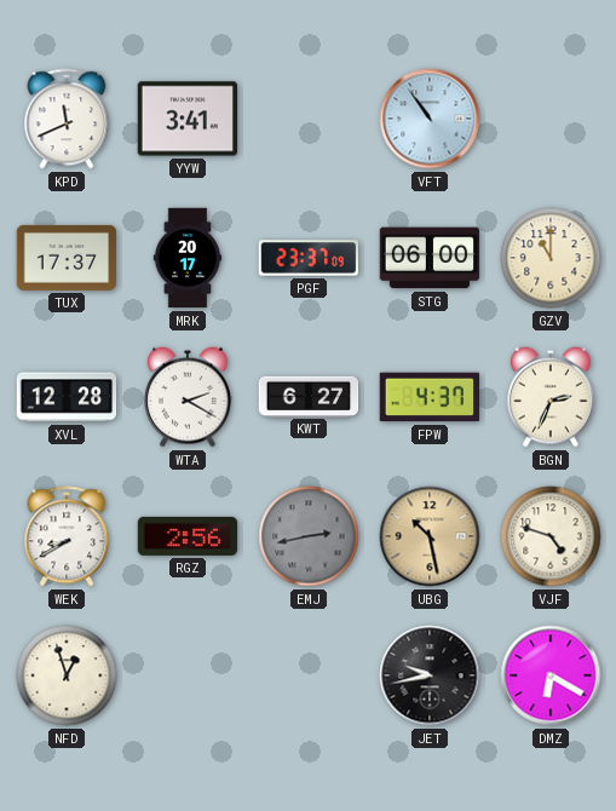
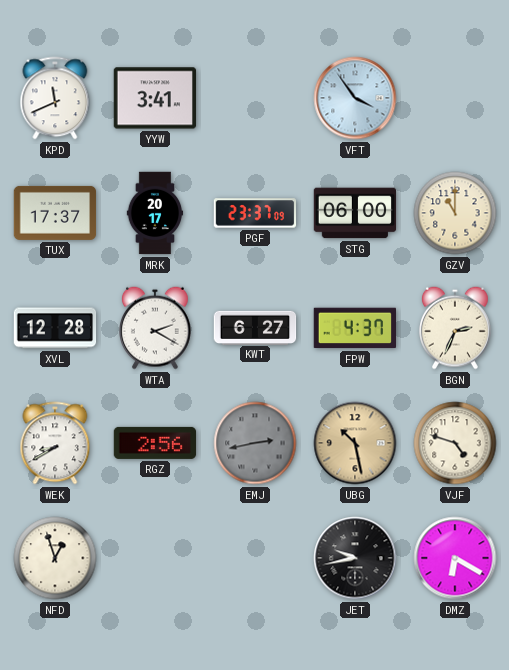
VFT: 10:54 -> 3:54
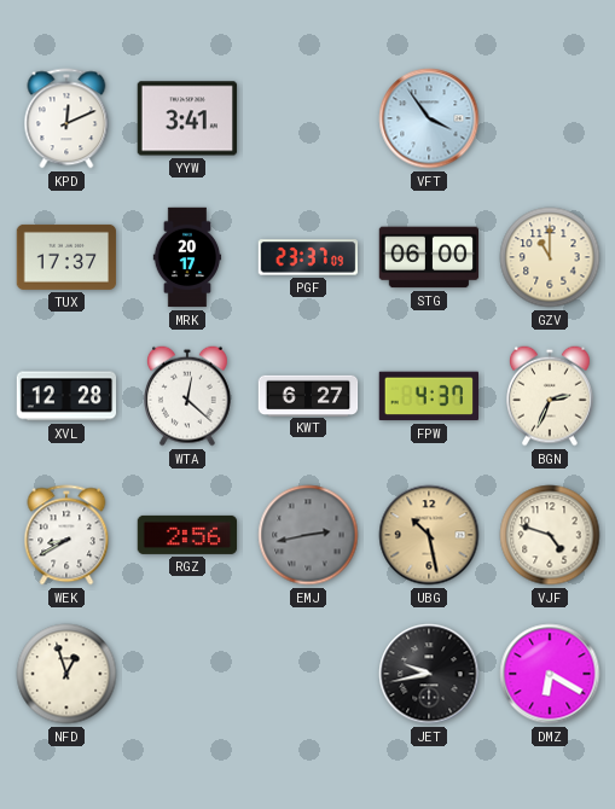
KPD: 11:41 -> 12:11
WTA: 2:20 -> 12:22
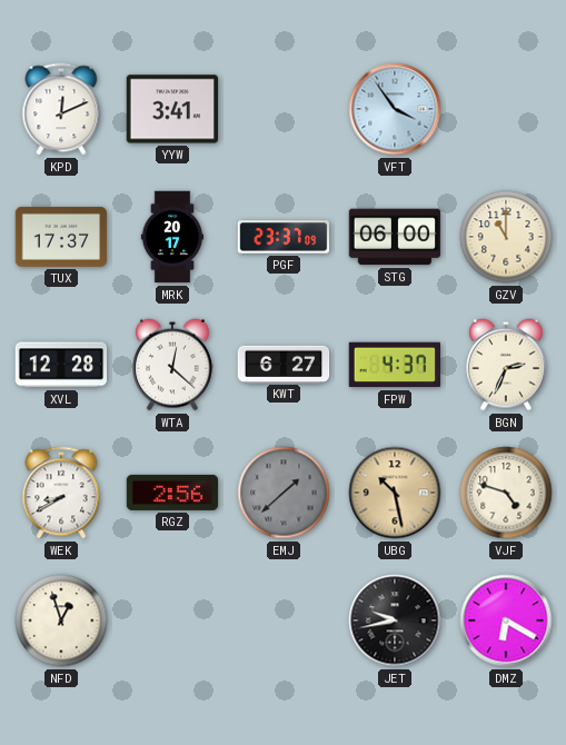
EMJ: 2:43 -> 1:38
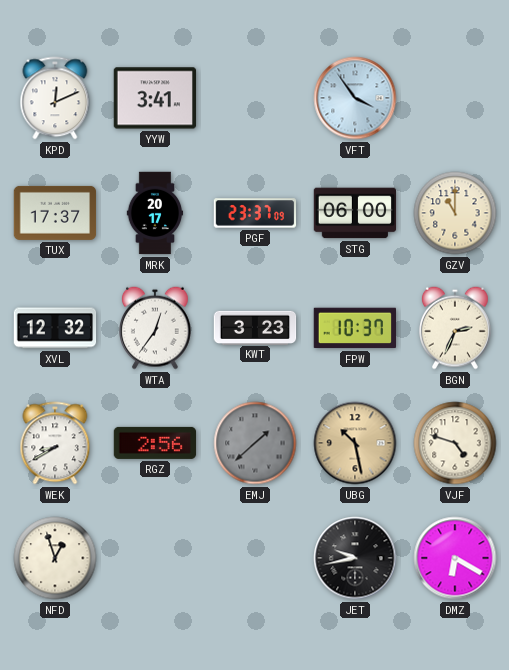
XVL: 12:28 -> 12:32
WTA: 12:22 -> 12:36
KWT: 6:27 -> 3:23
FPW: 4:37 -> 10:37
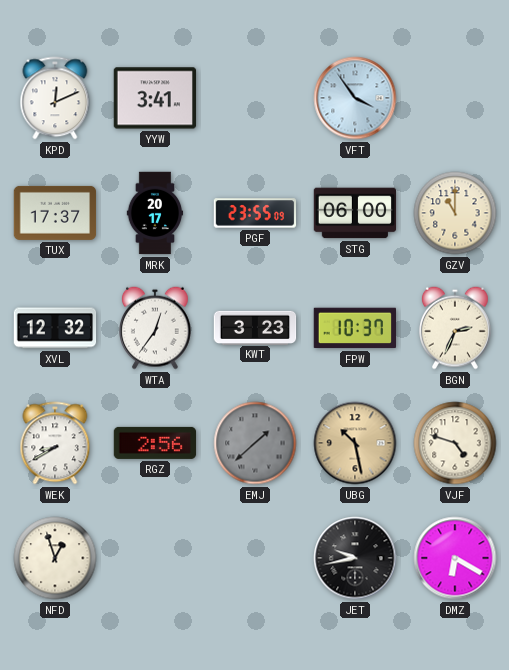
PGF: 23:37 -> 23:55
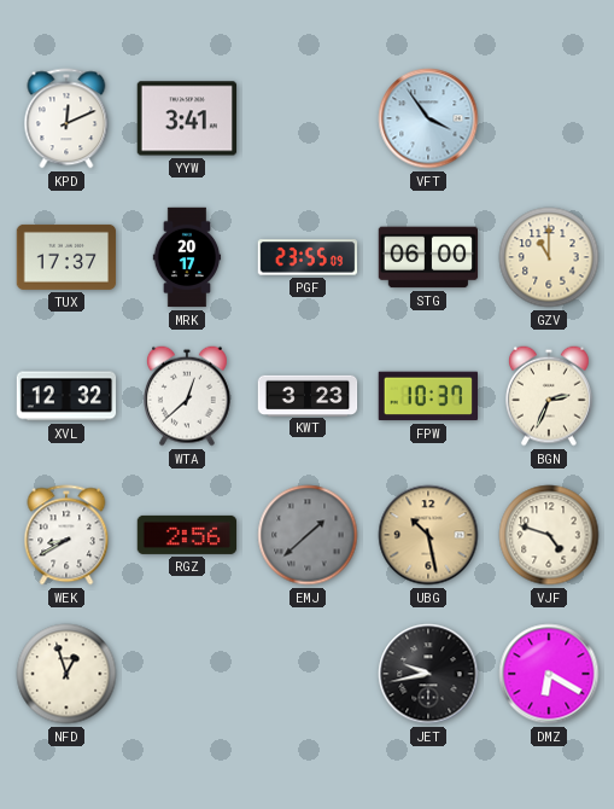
WTA: 12:36 -> 12:38
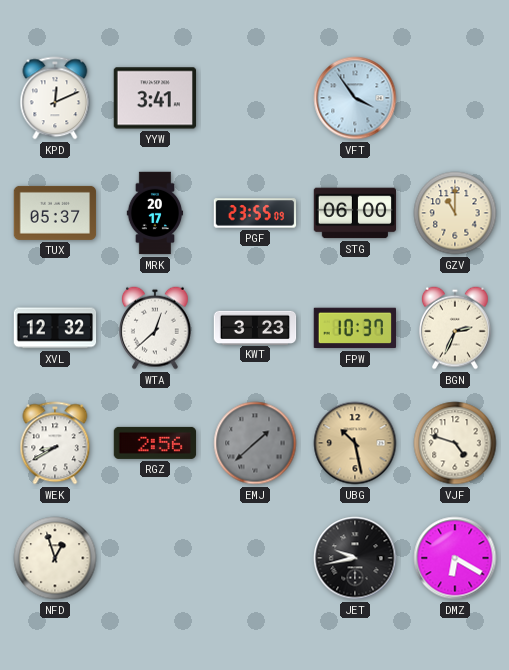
TUX: 17:37 -> 05:37
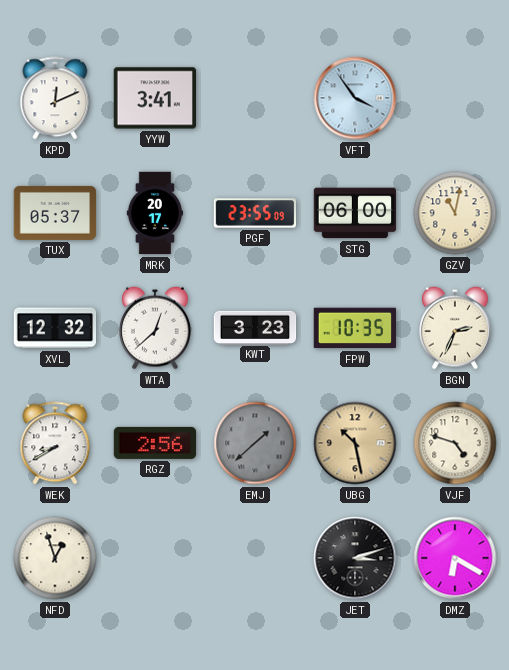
GZV: 11:00 -> 11:02
FPW: 10:37 -> 10:35
JET: 9:43 -> 3:12
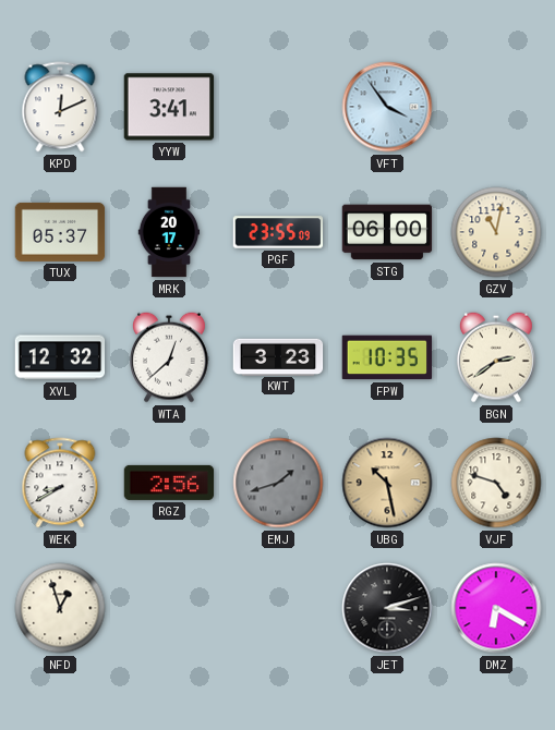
BGN: 2:34 -> 2:39
EMJ: 1:38 -> 1:42
